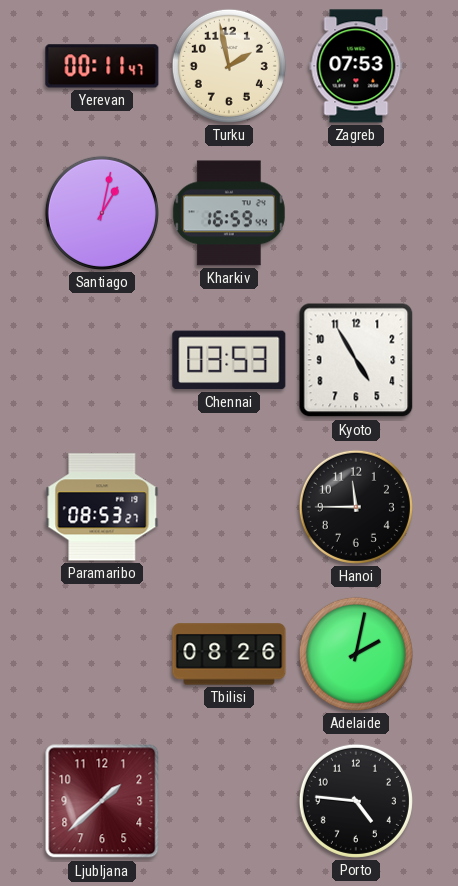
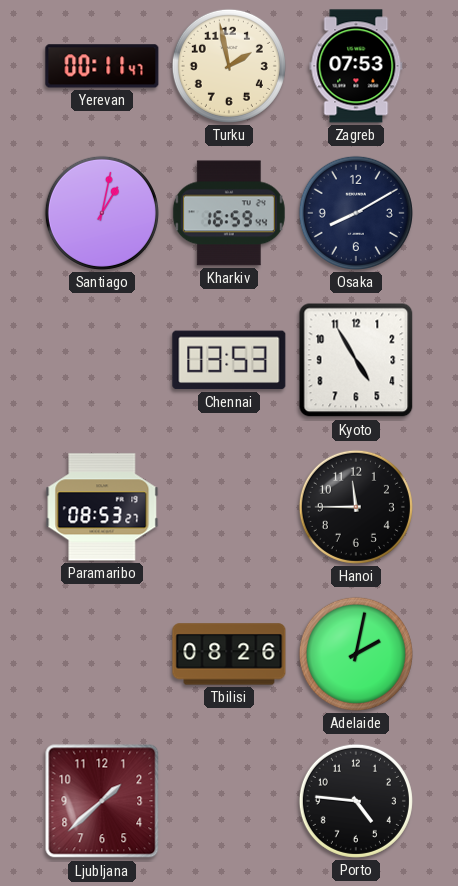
Osaka: none -> 8:10
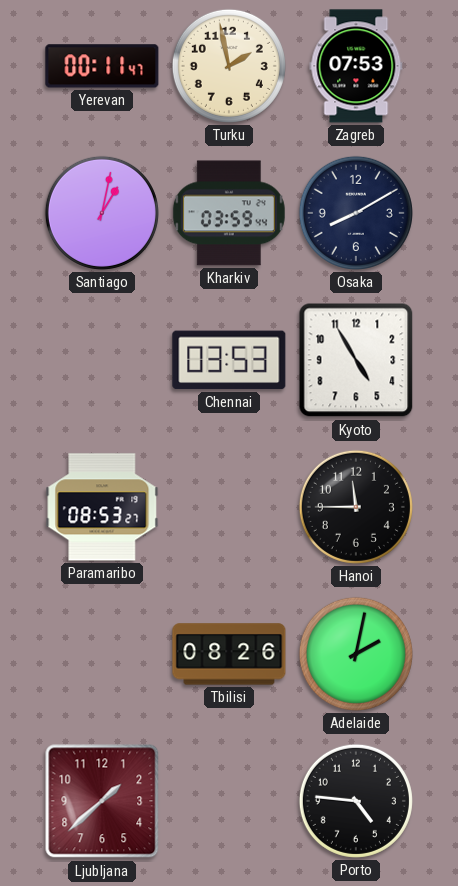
Kharkiv: 16:59 -> 03:59
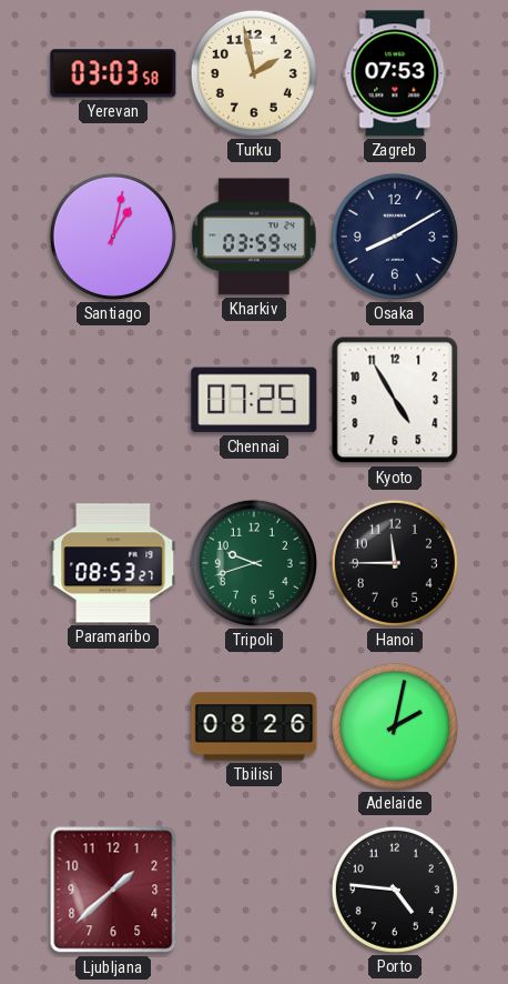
Yerevan: 00:11 -> 03:03
Chennai: 03:53 -> 07:25
Tripoli: none -> 9:42
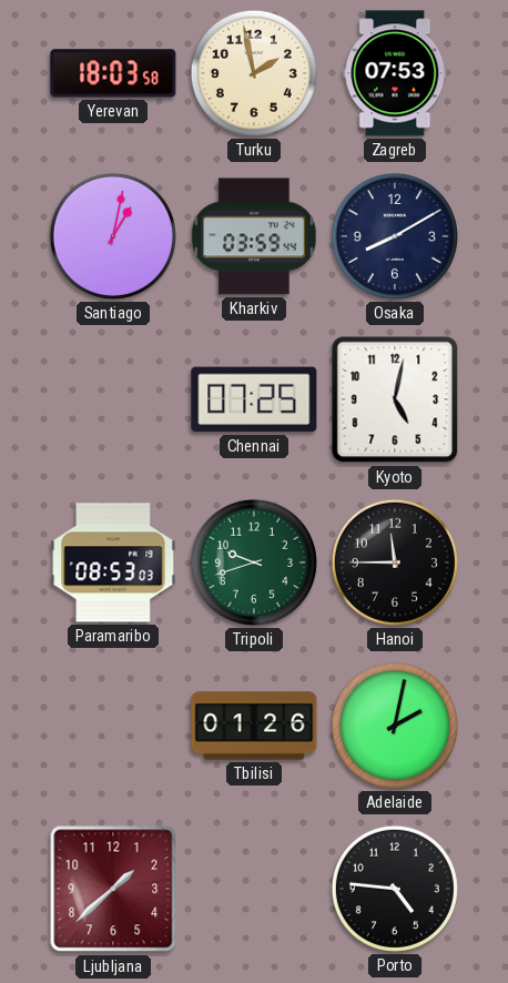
Yerevan: 03:03 -> 18:03
Kyoto: 4:55 -> 5:02
Paramaribo: 08:53:27 -> 08:53:03
Tbilisi: 08:26 -> 01:26
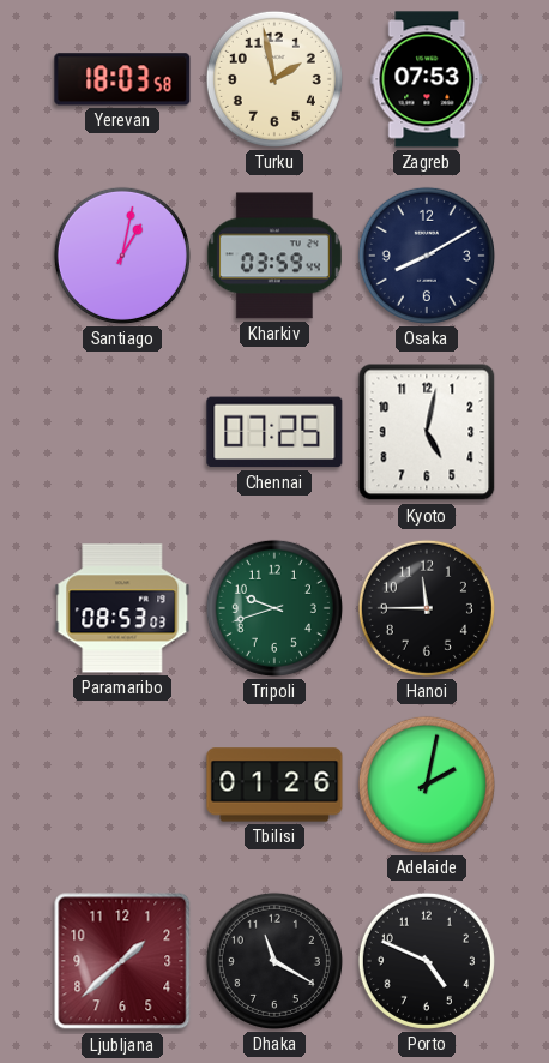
Dhaka: none -> 11:20
Porto: 4:46 -> 4:49
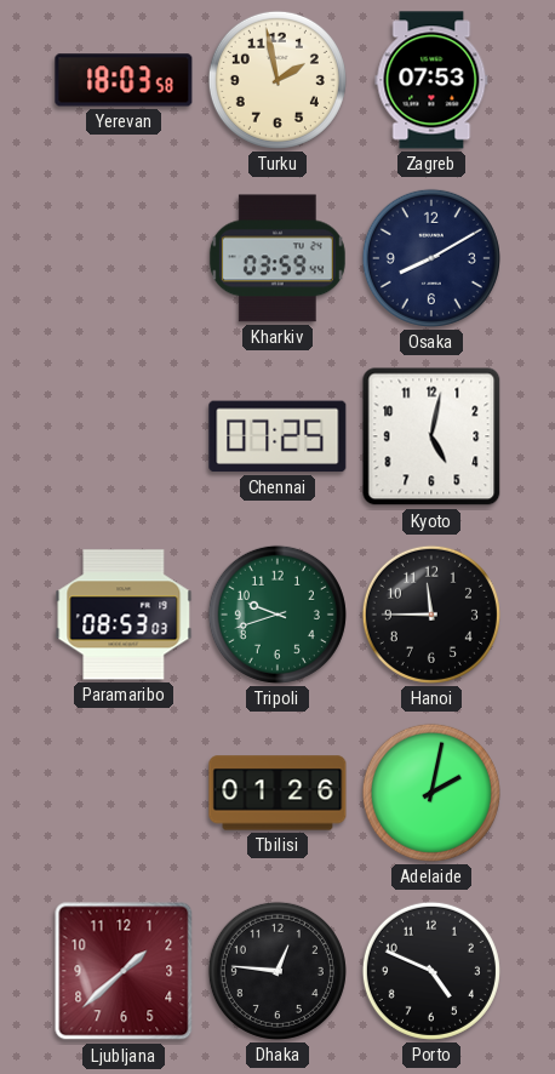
Santiago: 1:02 -> none
Dhaka: 11:20 -> 12:46
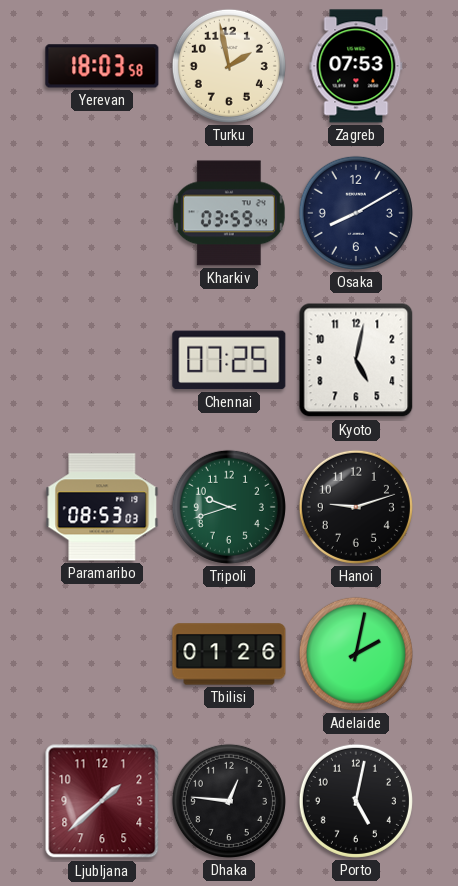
Hanoi: 11:45 -> 9:12
Porto: 4:49 -> 5:02
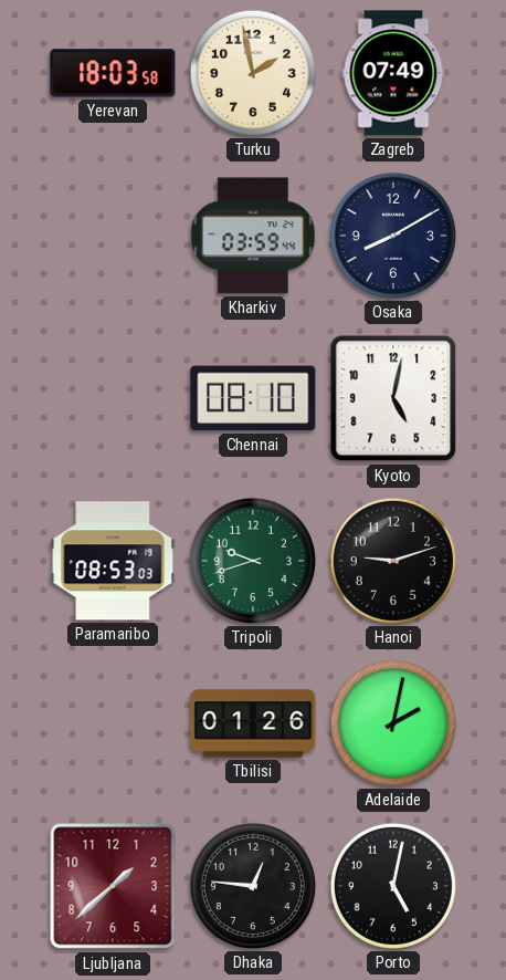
Zagreb: 07:53 -> 07:49
Chennai: 07:25 -> 08:10
